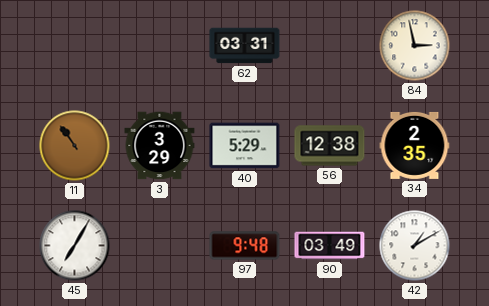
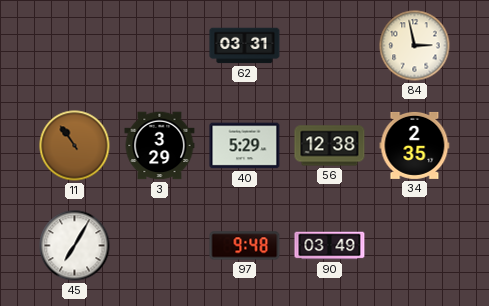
42: 1:10 -> none
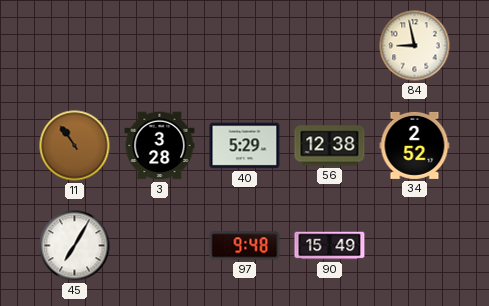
62: 03:31 -> none
84: 2:58 -> 8:58
3: 3:29 -> 3:28
34: 2:35 -> 2:52
90: 03:49 -> 15:49
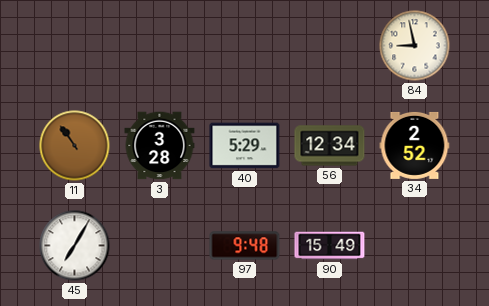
56: 12:38 -> 12:34
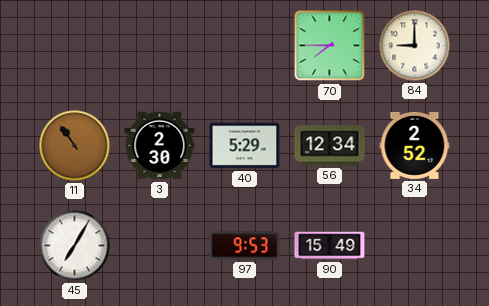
70: none -> 7:45
84: 8:58 -> 9:00
3: 3:28 -> 2:30
97: 9:48 -> 9:53
